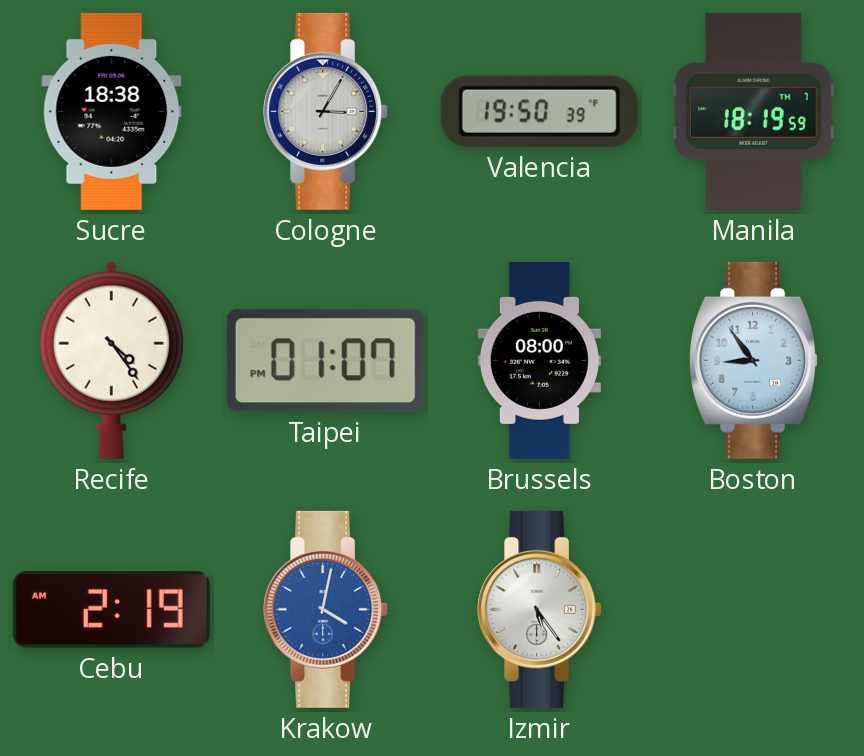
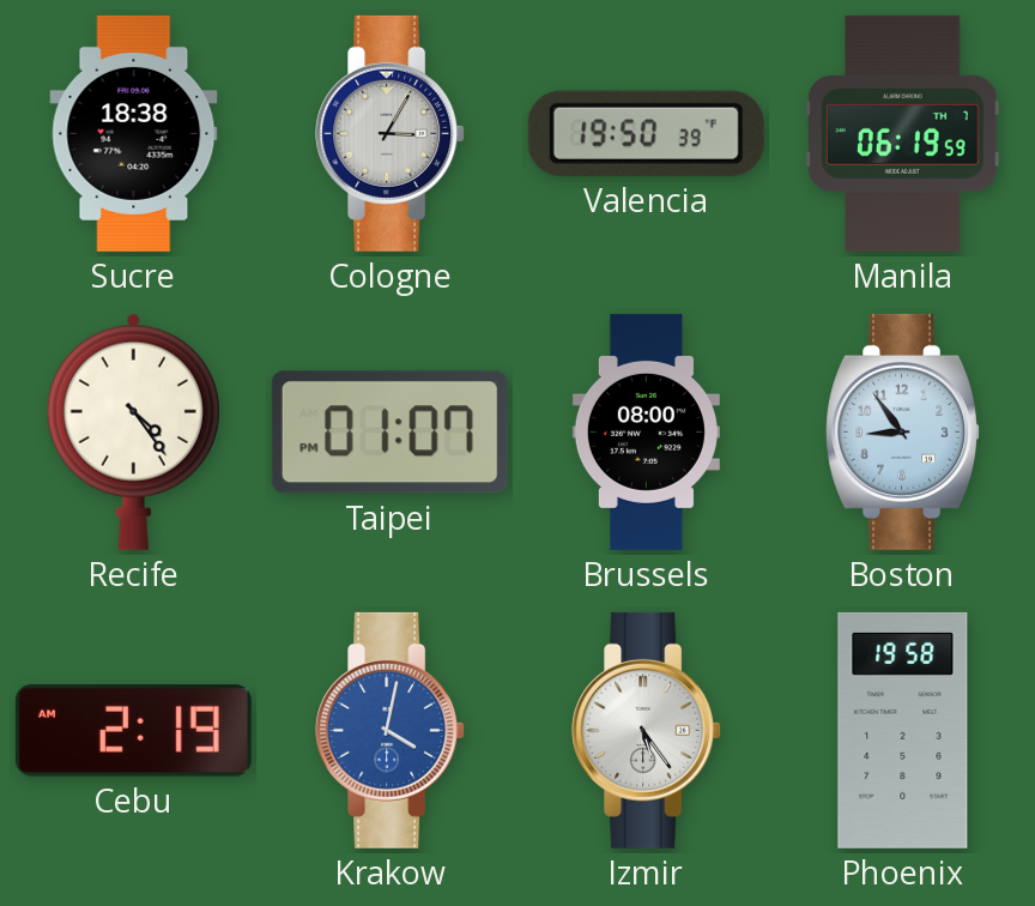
Manila: 18:19 -> 06:19
Phoenix: none -> 19:58
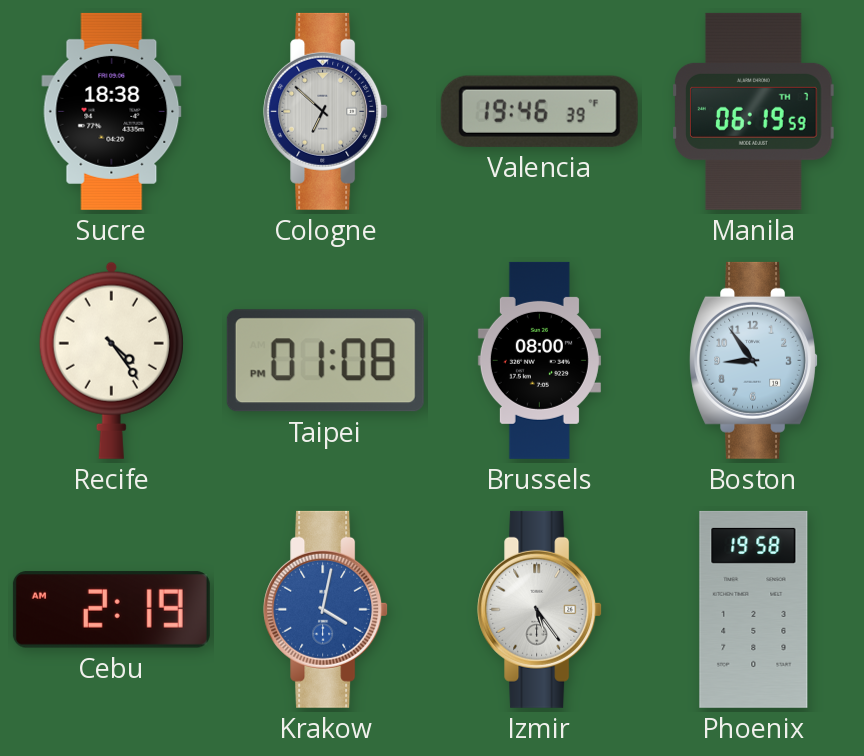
Cologne: 3:05 -> 6:52
Valencia: 19:50 -> 19:46
Taipei: 01:07 -> 01:08
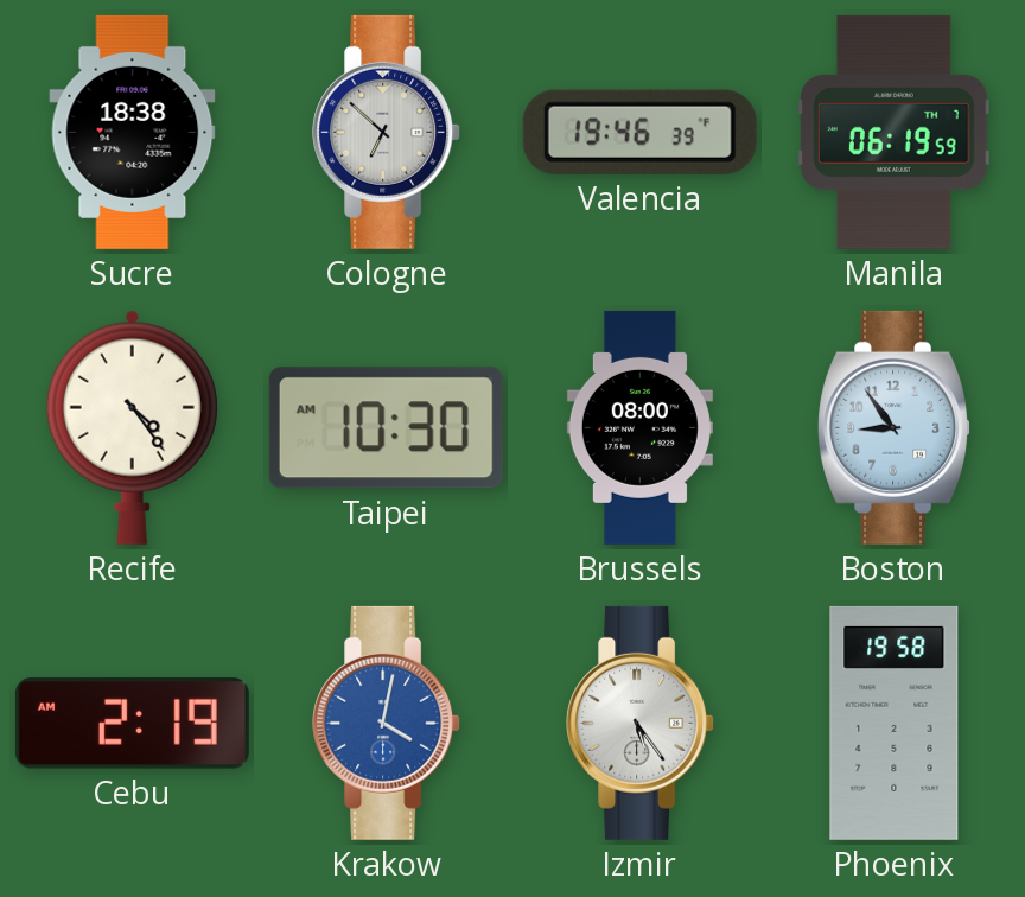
Taipei: 01:08 -> 10:30
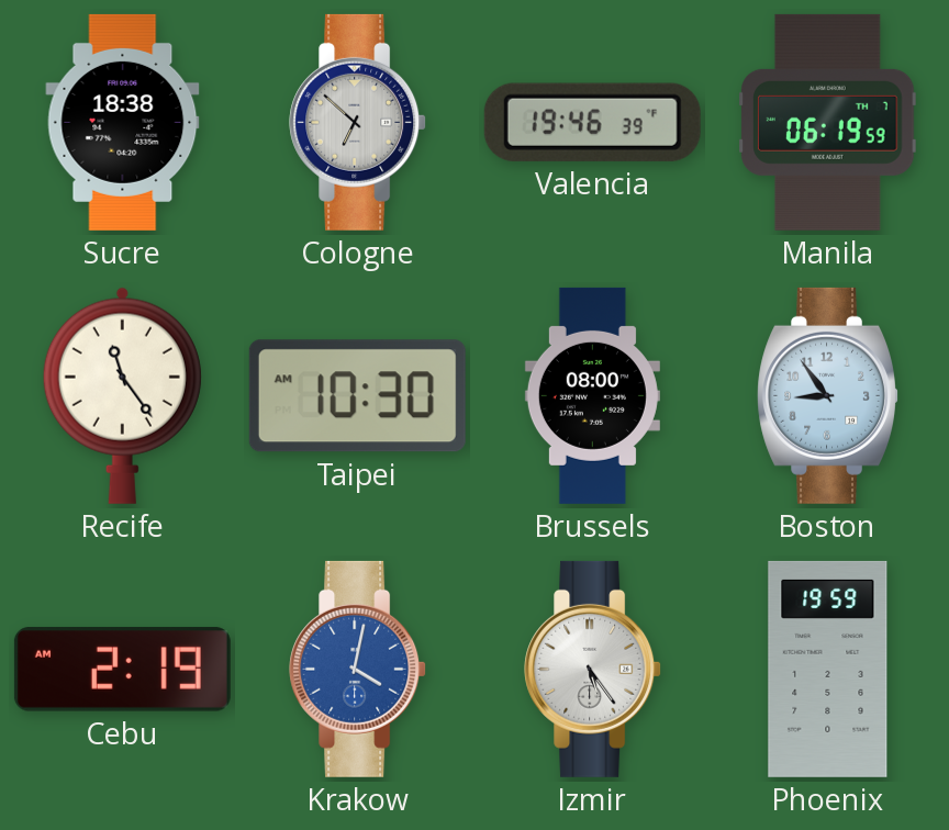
Recife: 4:24 -> 11:24
Phoenix: 19:58 -> 19:59
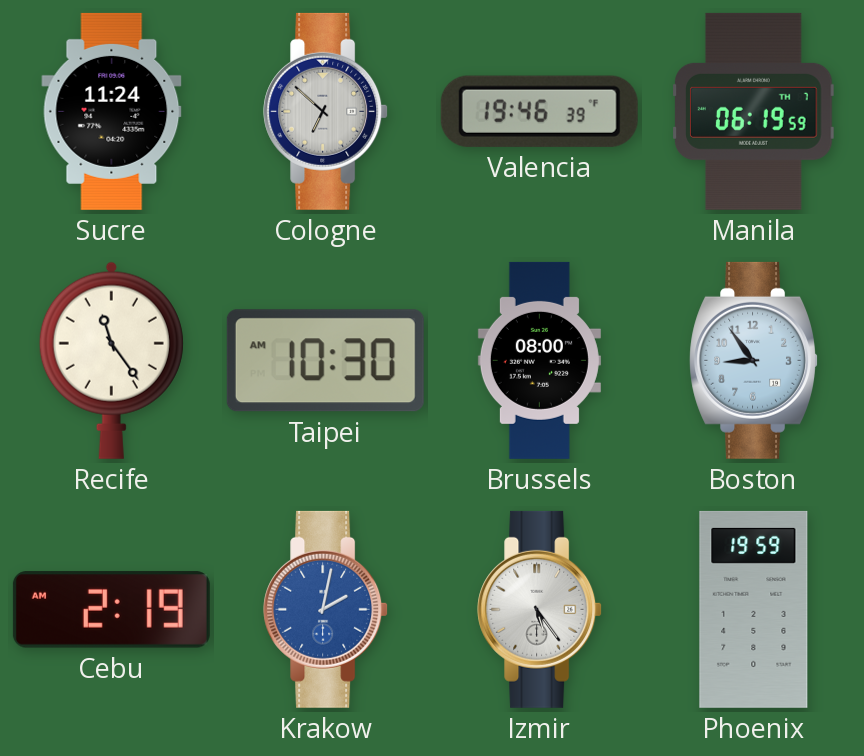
Sucre: 18:38 -> 11:24
Krakow: 4:02 -> 2:02
